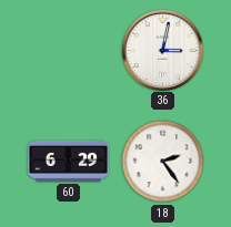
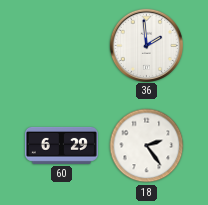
36: 3:02 -> 1:59
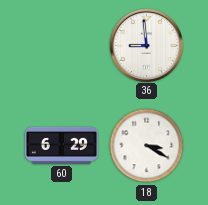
36: 1:59 -> 8:59
18: 2:24 -> 3:20
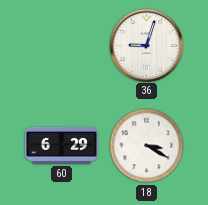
36: 8:59 -> 9:03
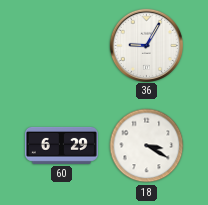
36: 9:03 -> 9:05
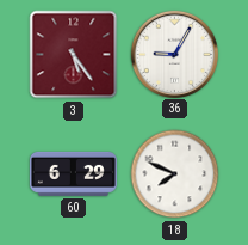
3: none -> 5:24
18: 3:20 -> 7:49
